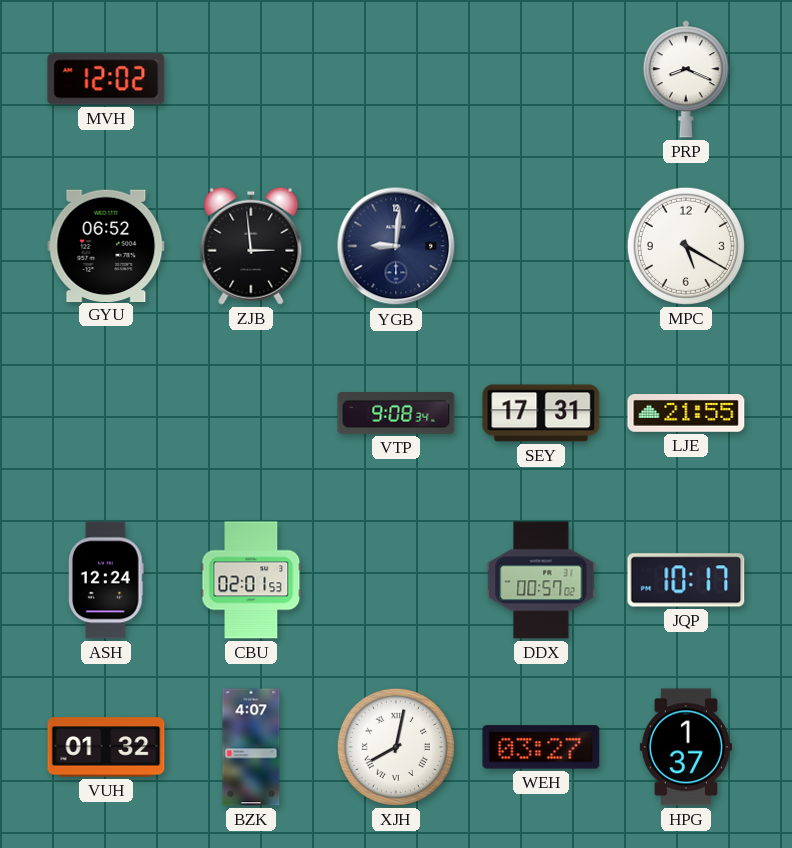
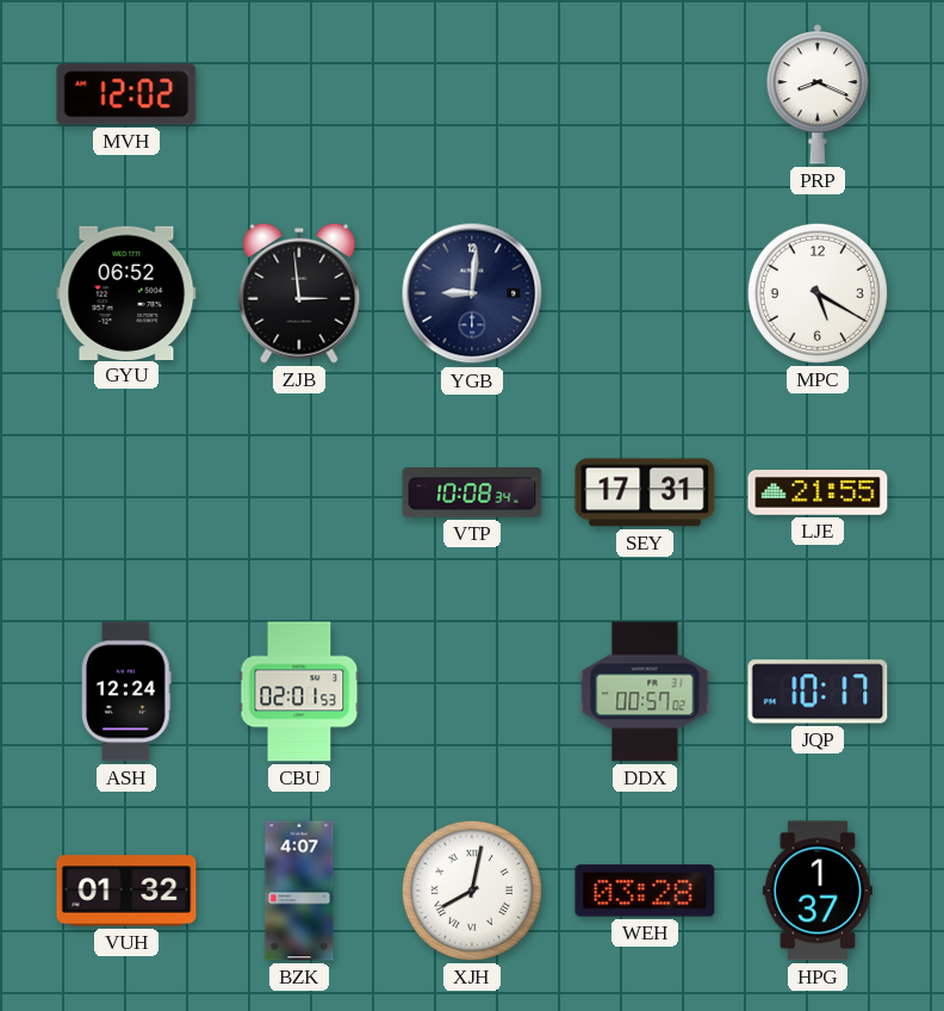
VTP: 9:08 -> 10:08
WEH: 03:27 -> 03:28
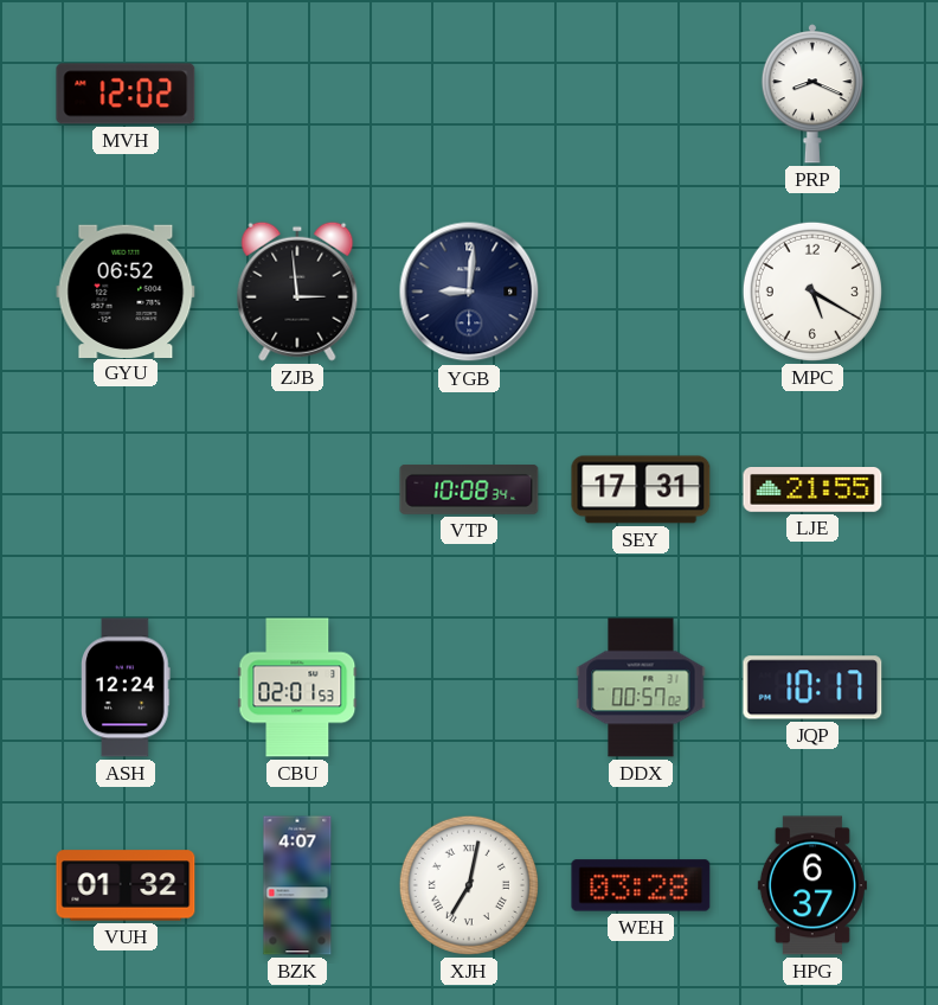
XJH: 8:02 -> 7:02
HPG: 1:37 -> 6:37
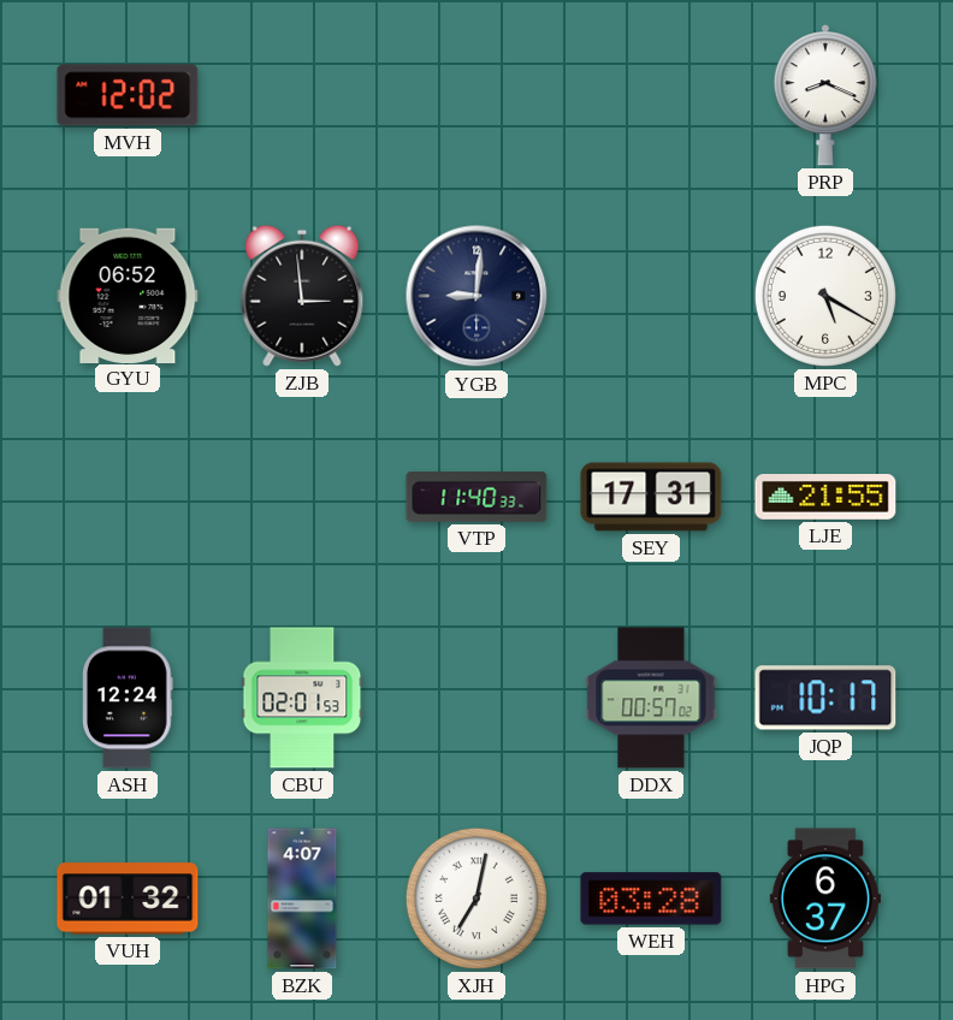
VTP: 10:08 -> 11:40
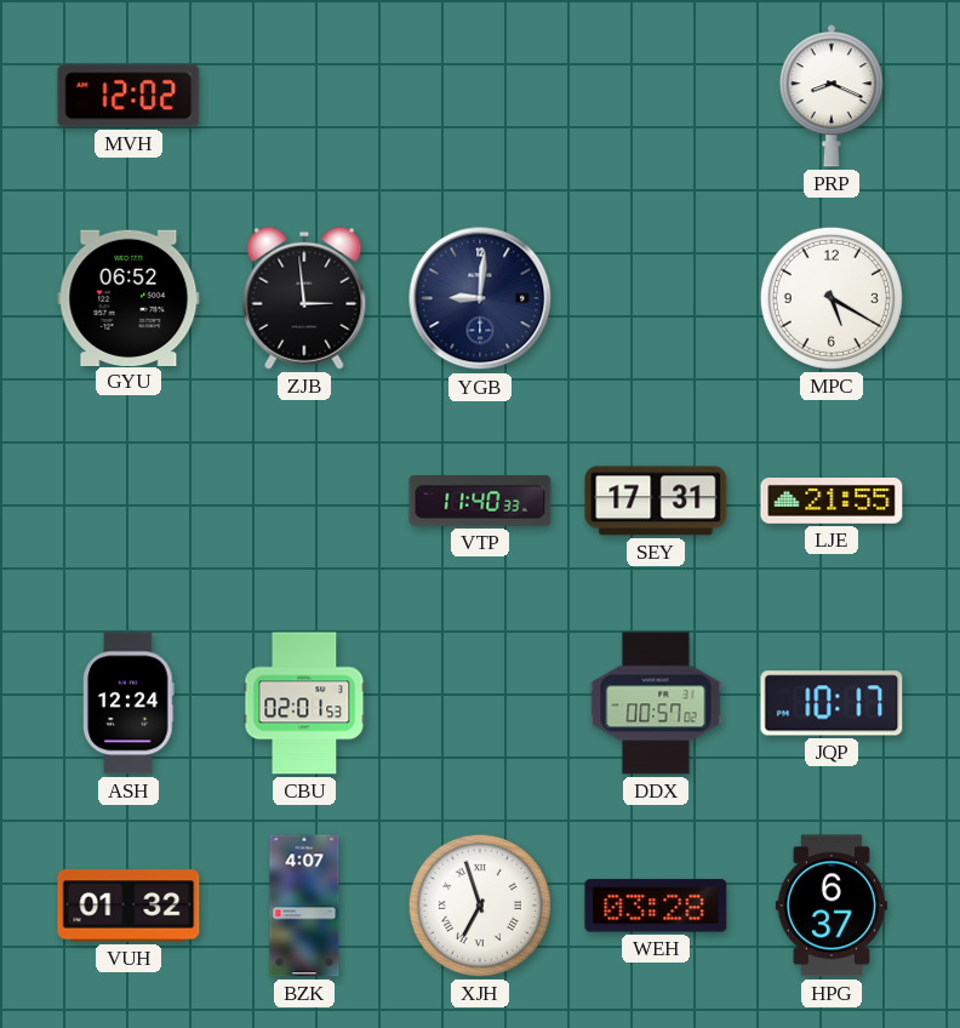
XJH: 7:02 -> 6:57
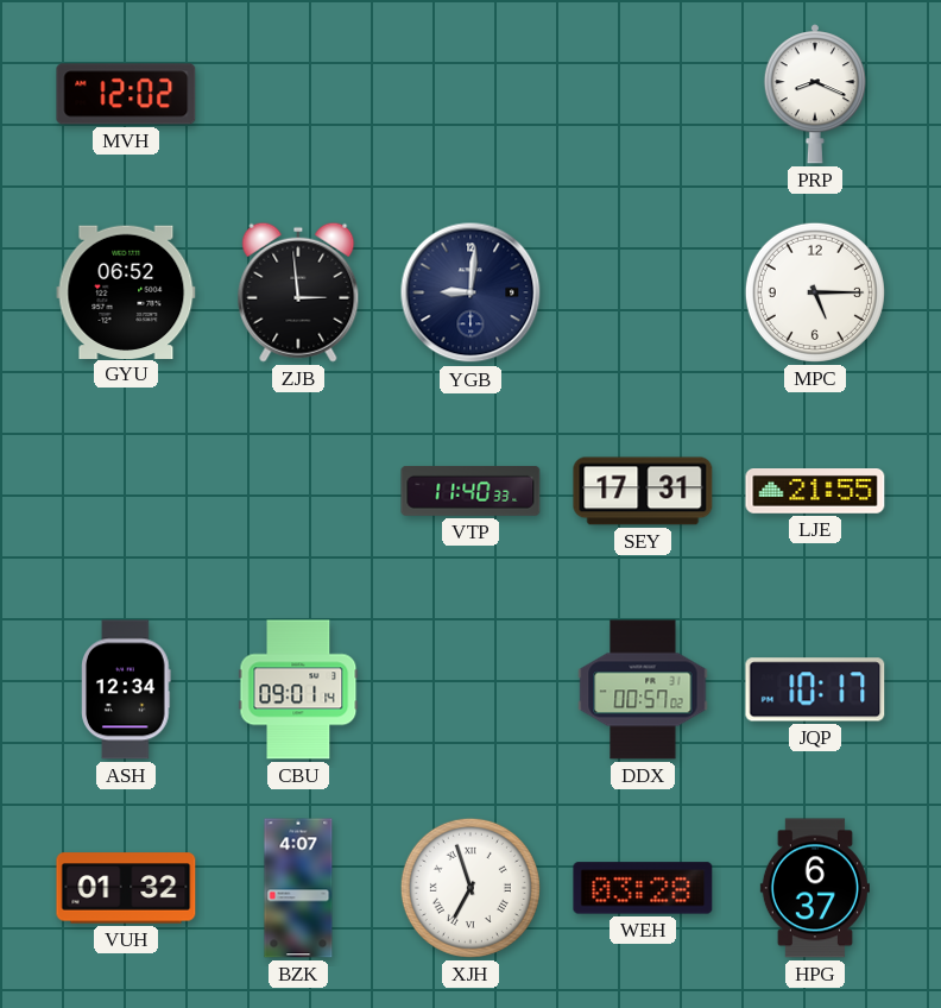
MPC: 5:20 -> 5:15
ASH: 12:24 -> 12:34
CBU: 02:01 -> 09:01
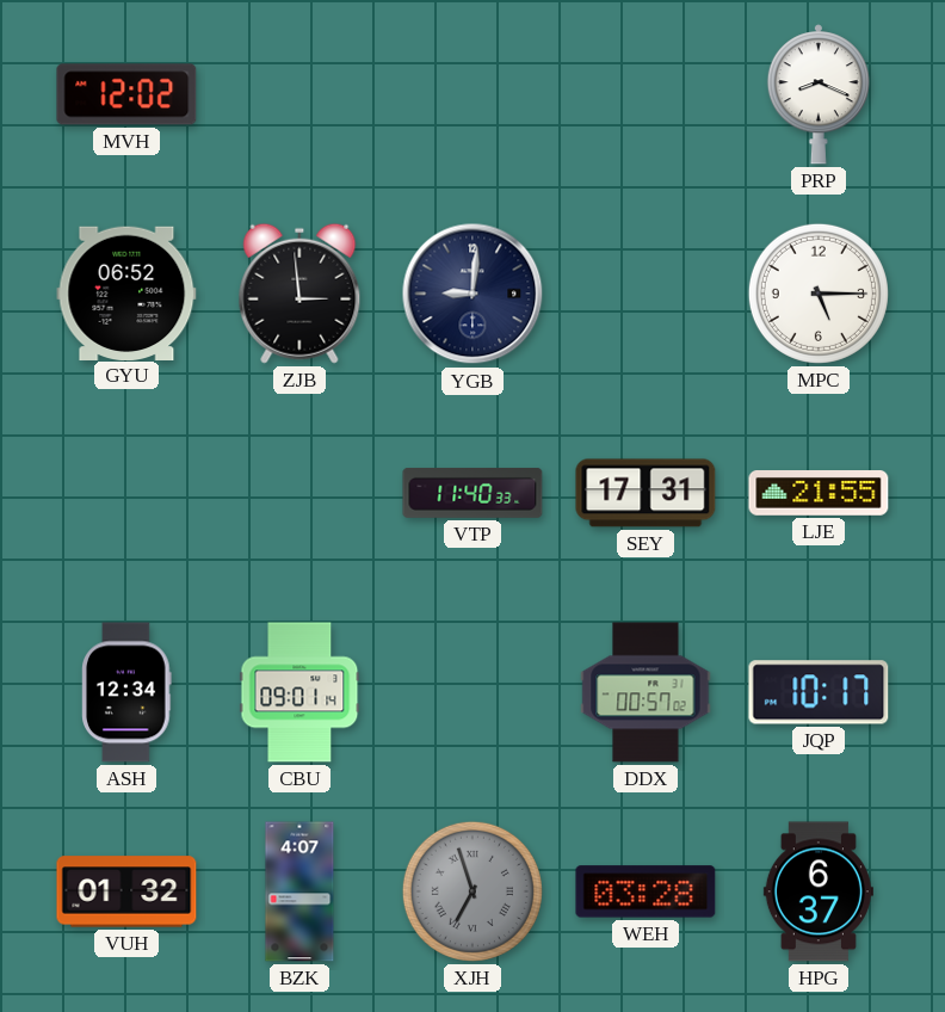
XJH dial: white -> grey
